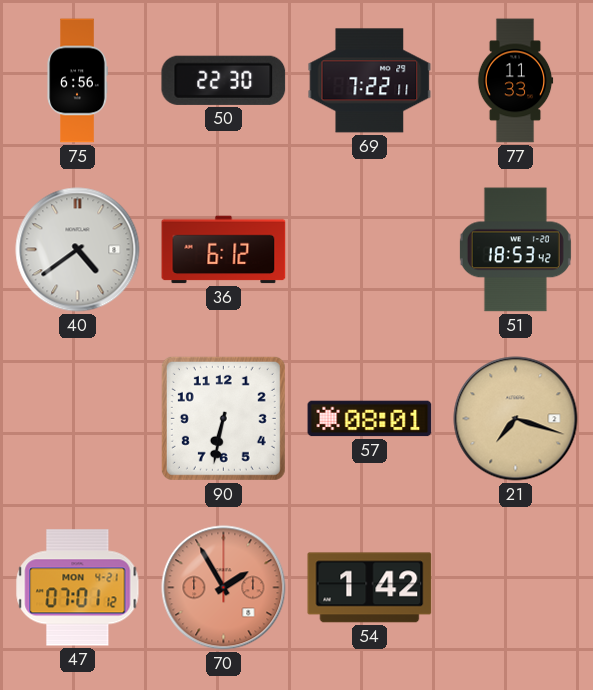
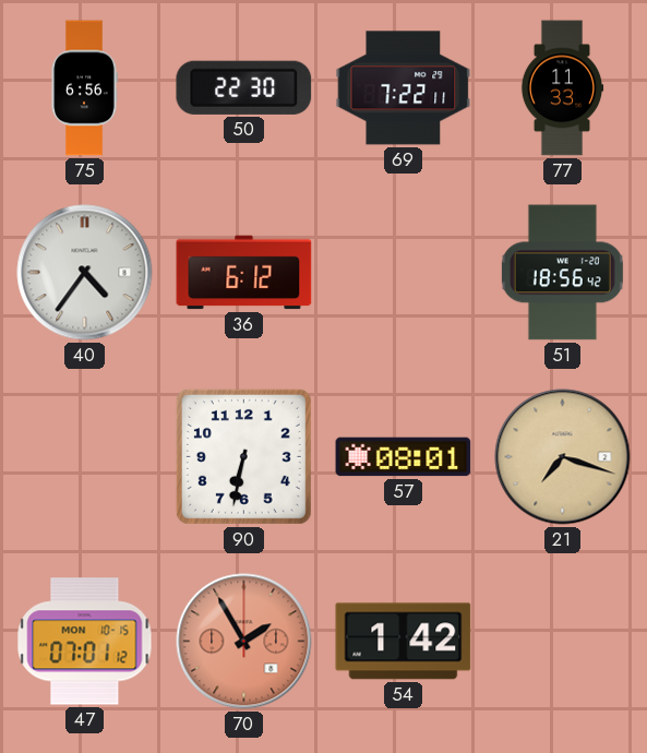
40: 4:39 -> 4:36
51: 18:53 -> 18:56
47 date: MON 4-21 -> MON 10-15
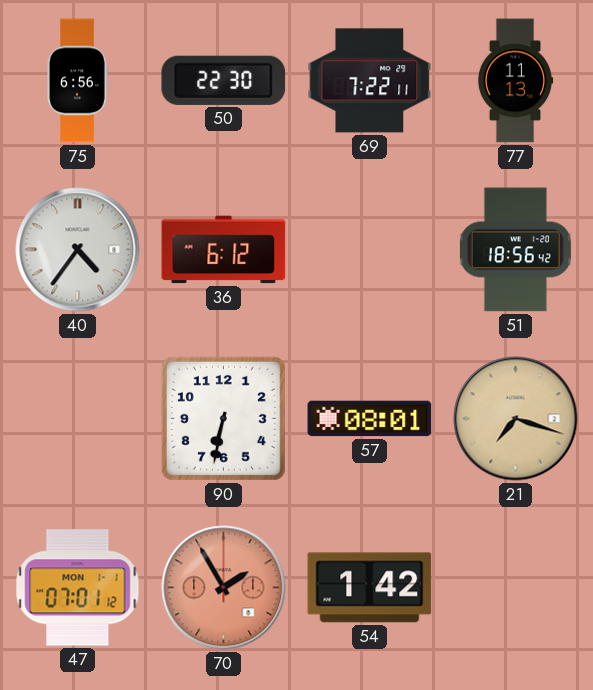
77: 11:33 -> 11:13
47 date: MON 10-15 -> MON 1-1
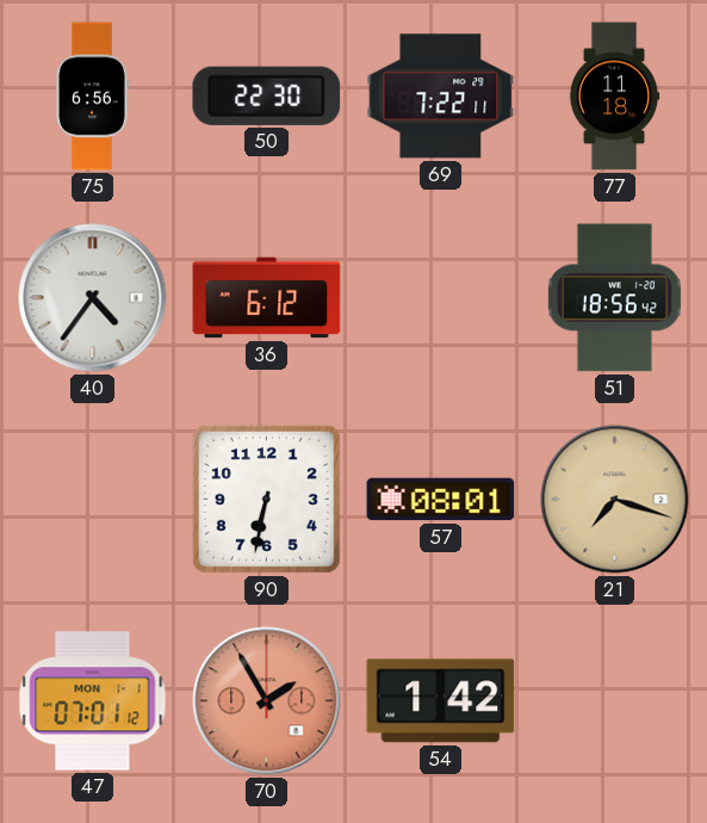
77: 11:13 -> 11:18
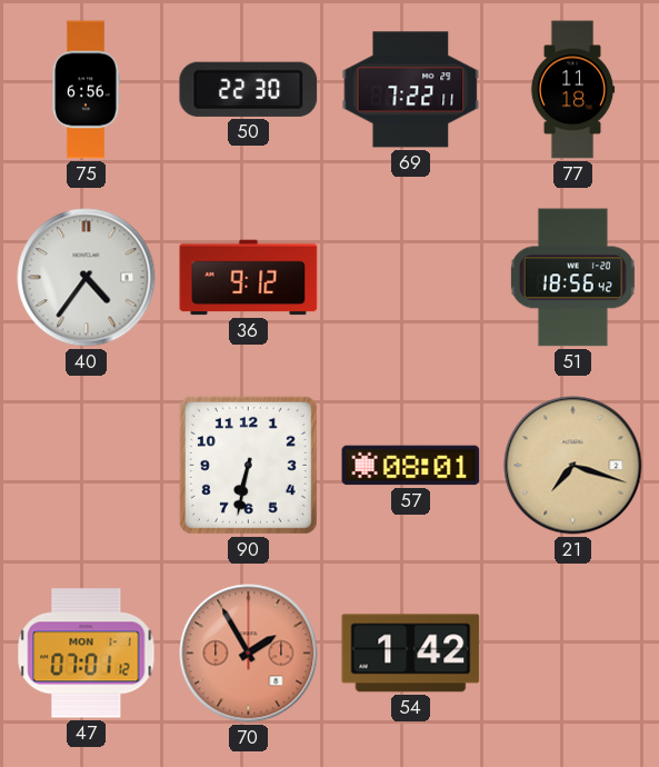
36: 6:12 -> 9:12
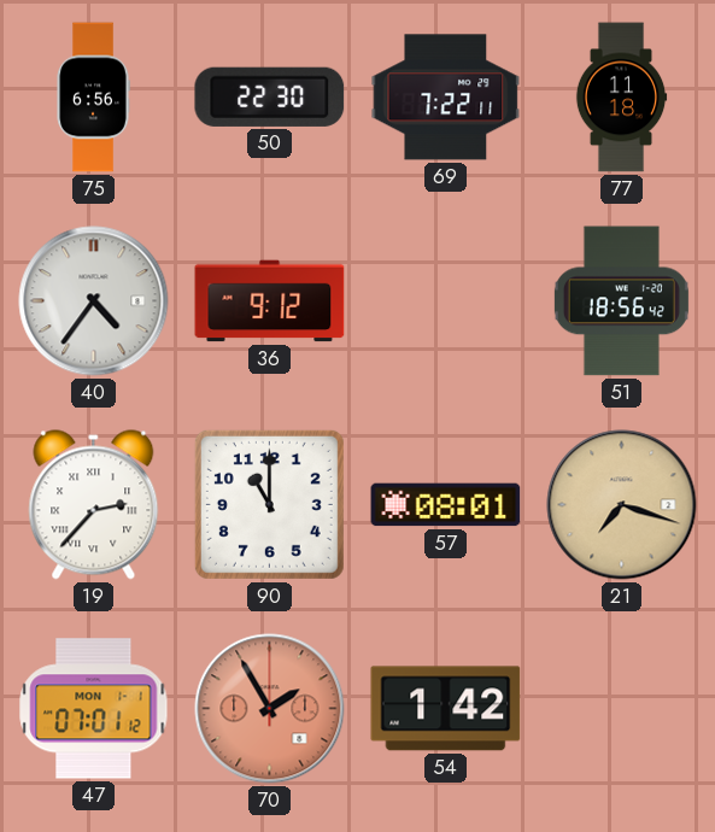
19: none -> 2:37
90: 6:32 -> 11:00
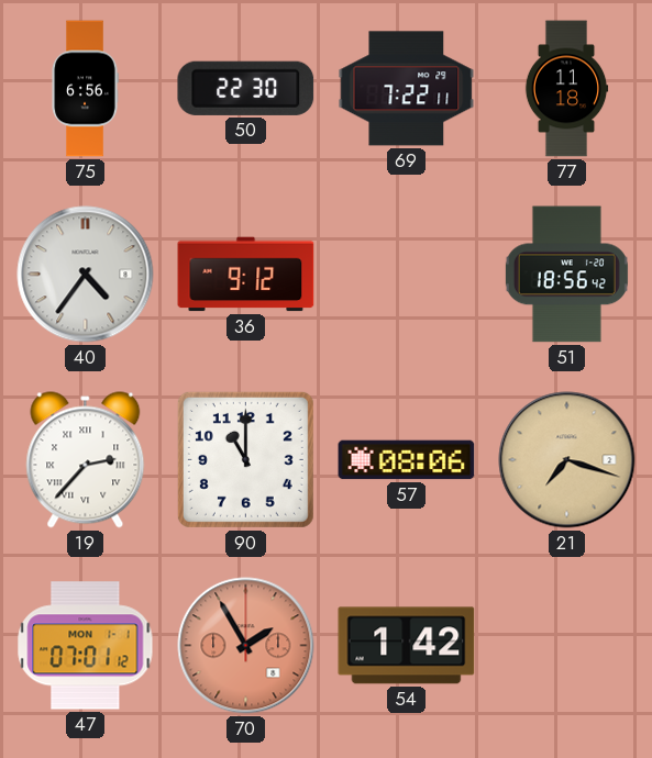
57: 08:01 -> 08:06
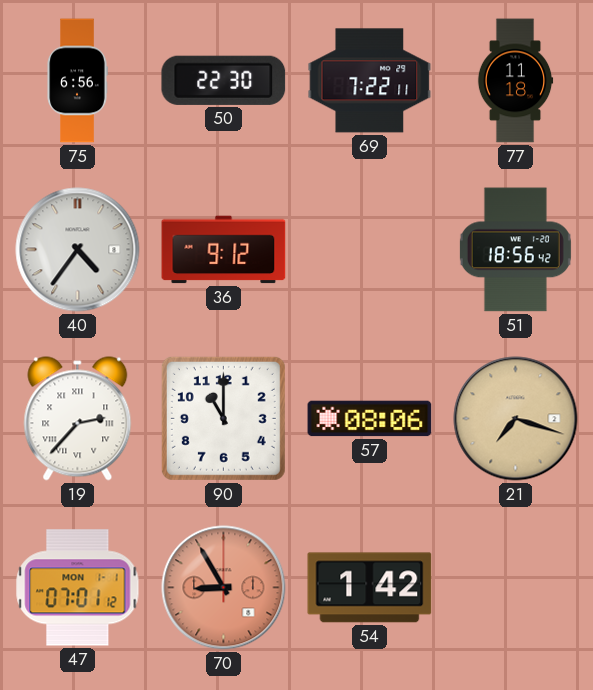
70: 1:55 -> 8:55
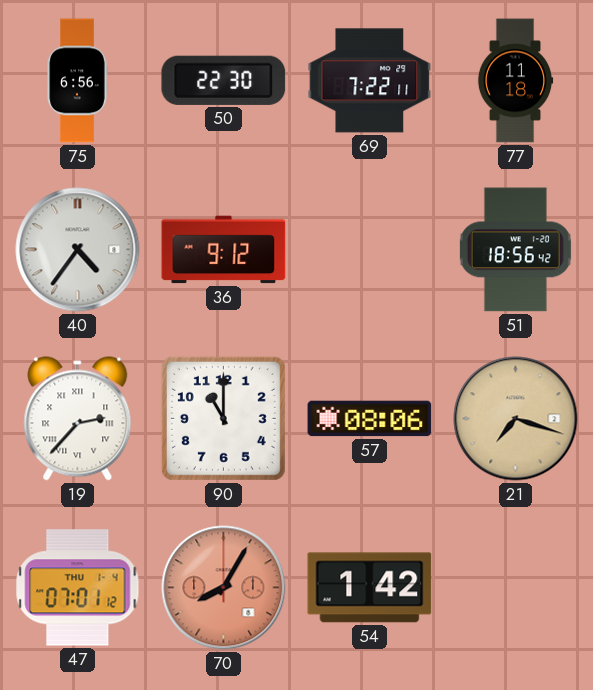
47 date: MON 1-1 -> THU 1-4
70: 8:55 -> 8:05
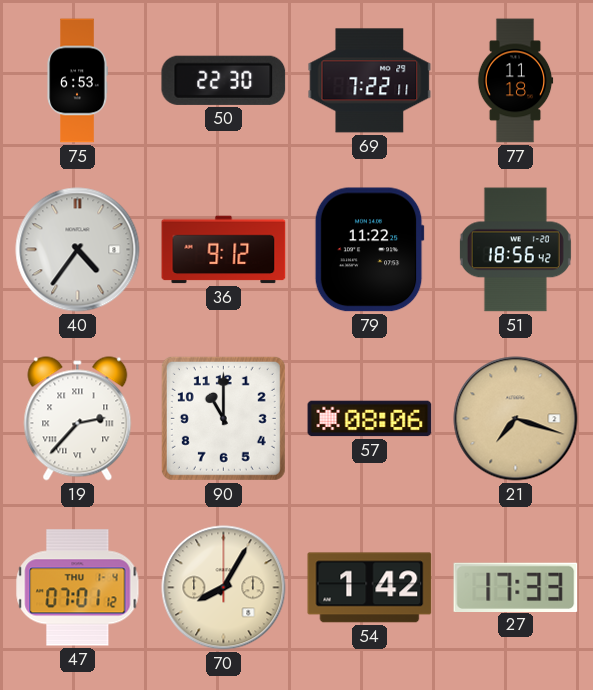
75: 6:56 -> 6:53
79: none -> 11:22
70 dial: salmon -> cream
27: none -> 17:33
